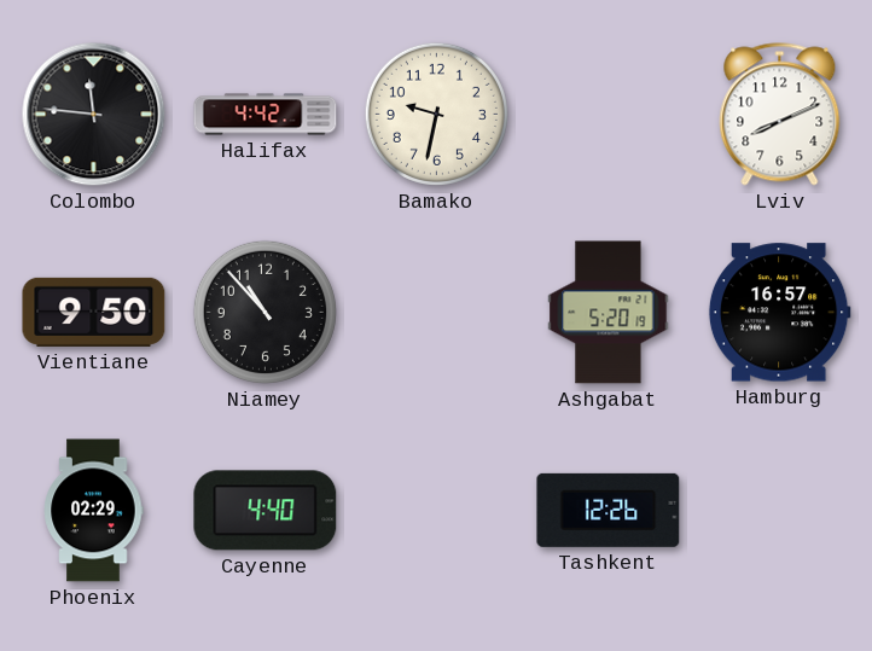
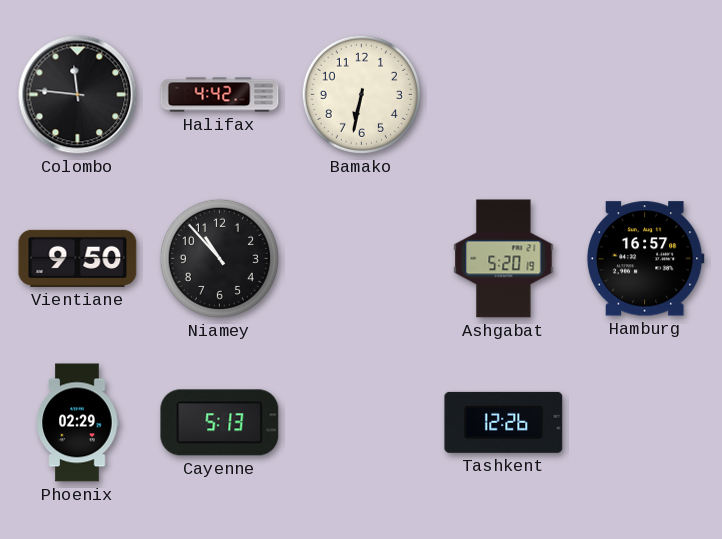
Bamako: 9:32 -> 6:32
Lviv: 8:11 -> none
Cayenne: 4:40 -> 5:13
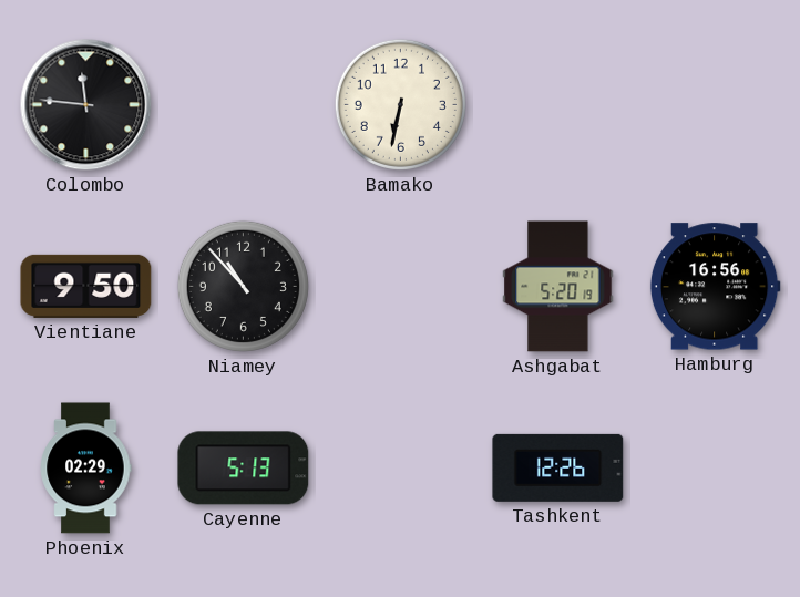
Halifax: 4:42 -> none
Hamburg: 16:57 -> 16:56
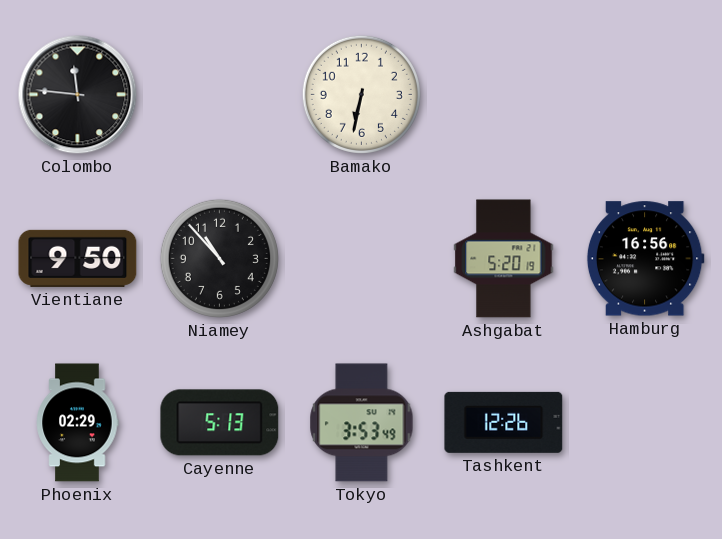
Tokyo: none -> 3:53
